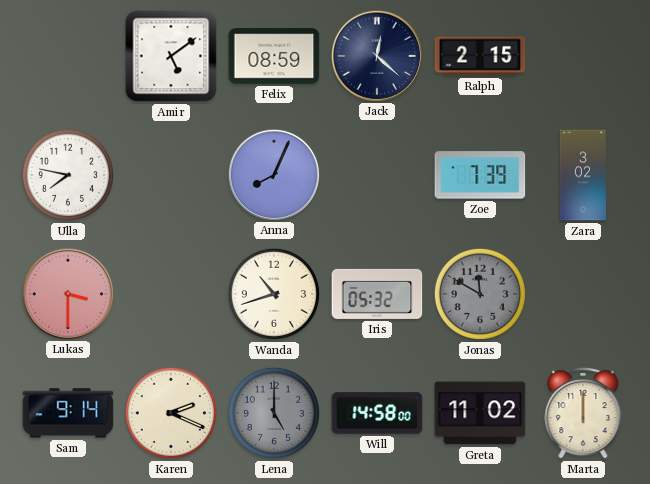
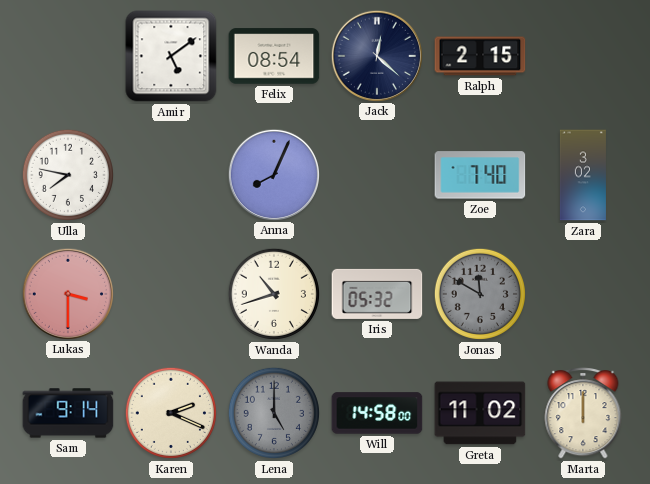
Felix: 08:59 -> 08:54
Zoe: 7:39 -> 7:40
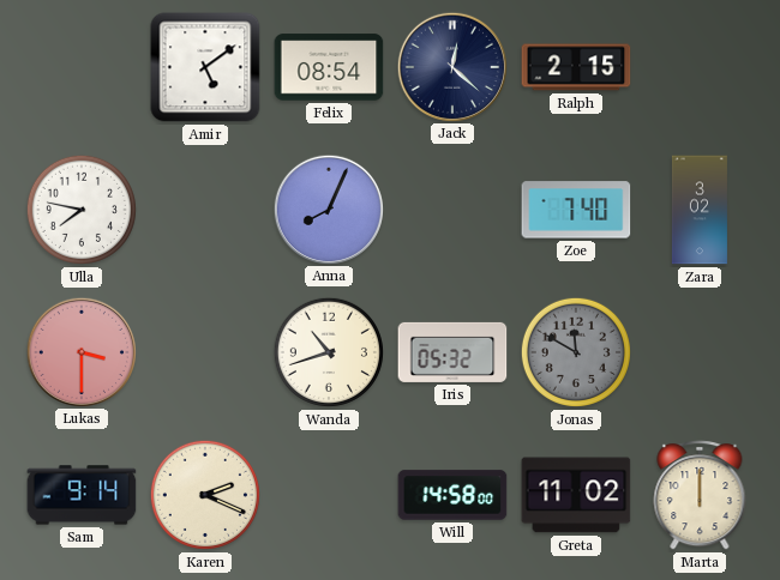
Lena: 5:00 -> none
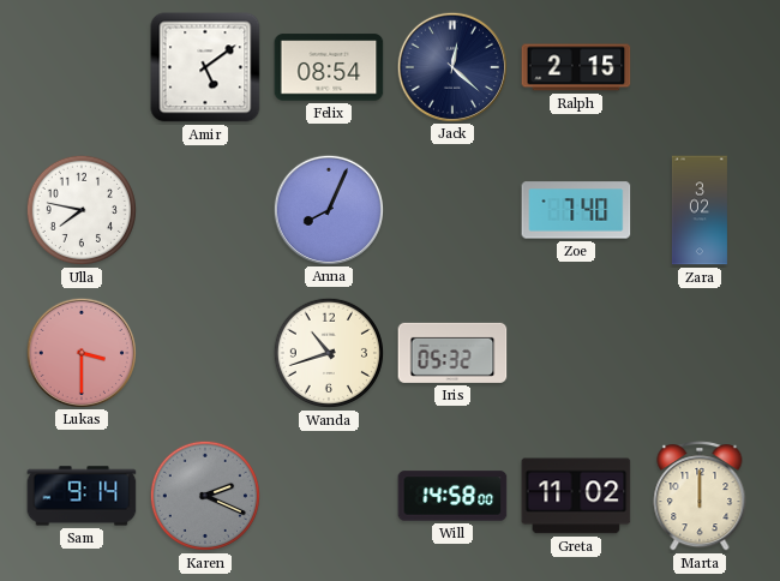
Jonas: 11:50 -> none
Karen dial: cream -> grey
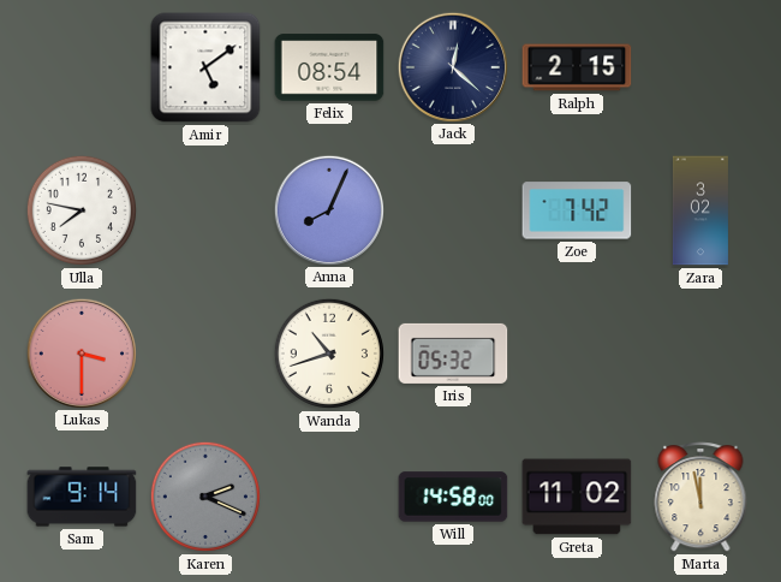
Zoe: 7:40 -> 7:42
Marta: 12:00 -> 11:58
